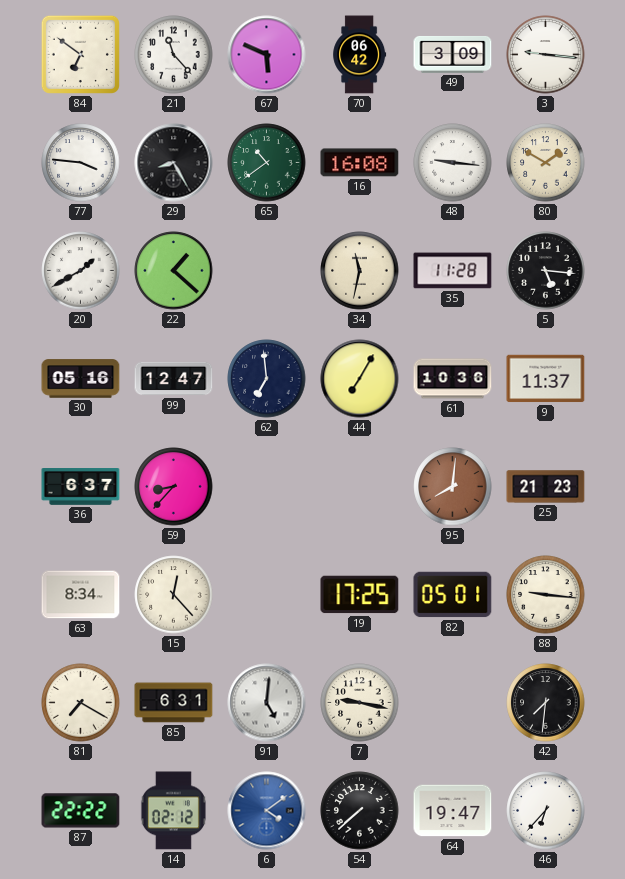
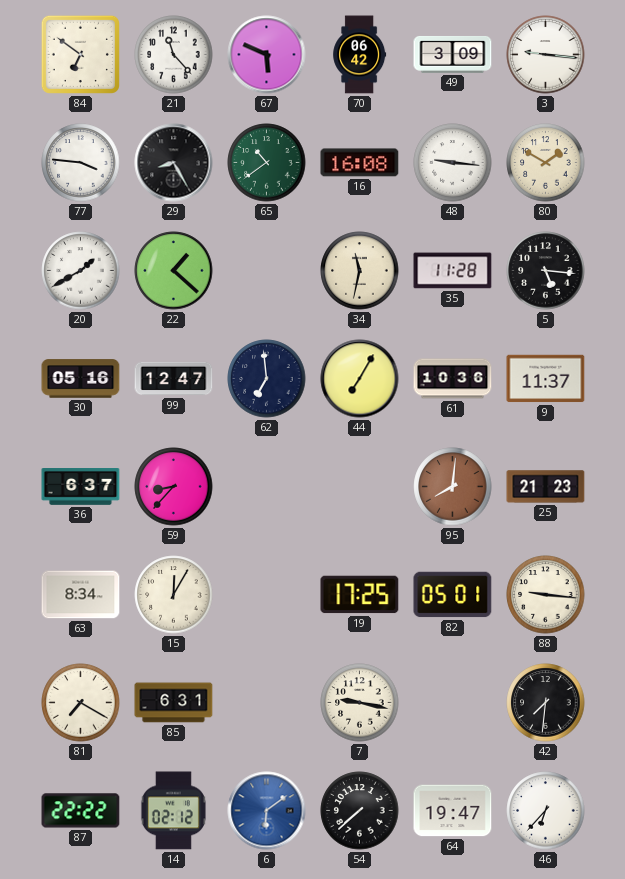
15: 12:23 -> 12:05
91: 5:01 -> none
6: 4:09 -> 6:09
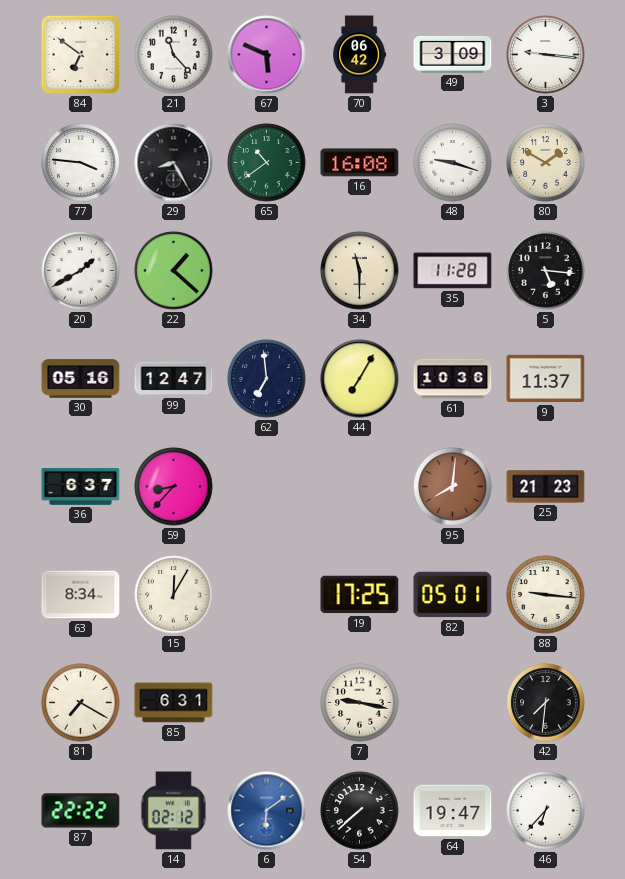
48: 9:16 -> 9:18
34: 11:32 -> 11:30
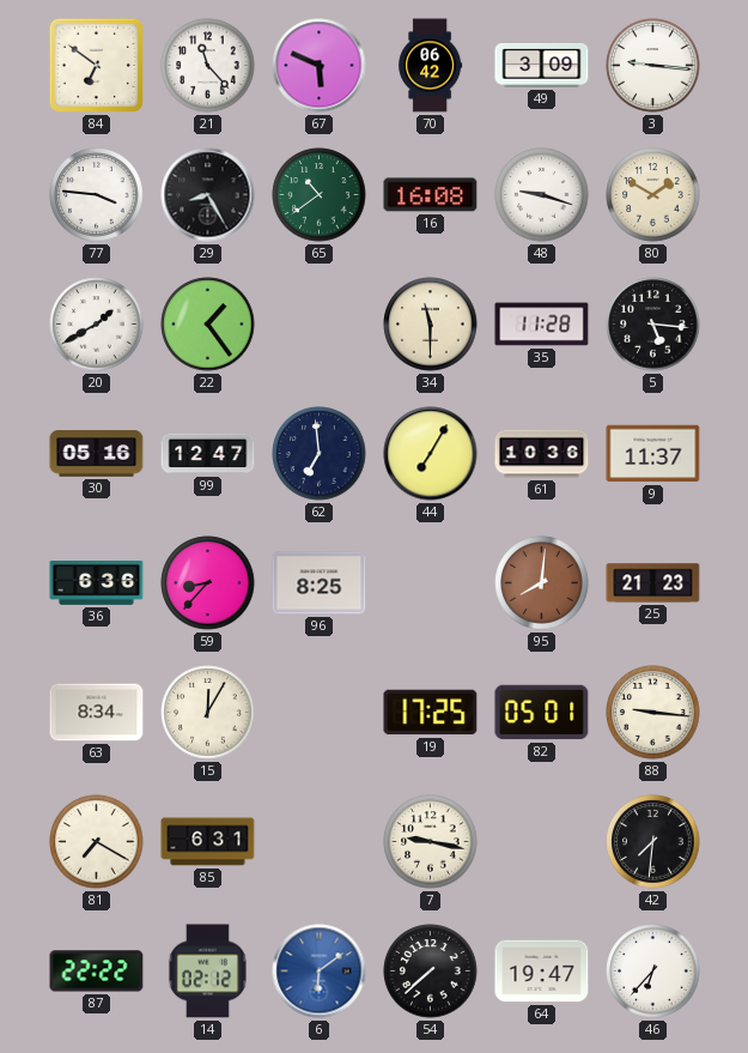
22: 1:22 -> 1:24
36: 6:37 -> 6:36
96: none -> 8:25
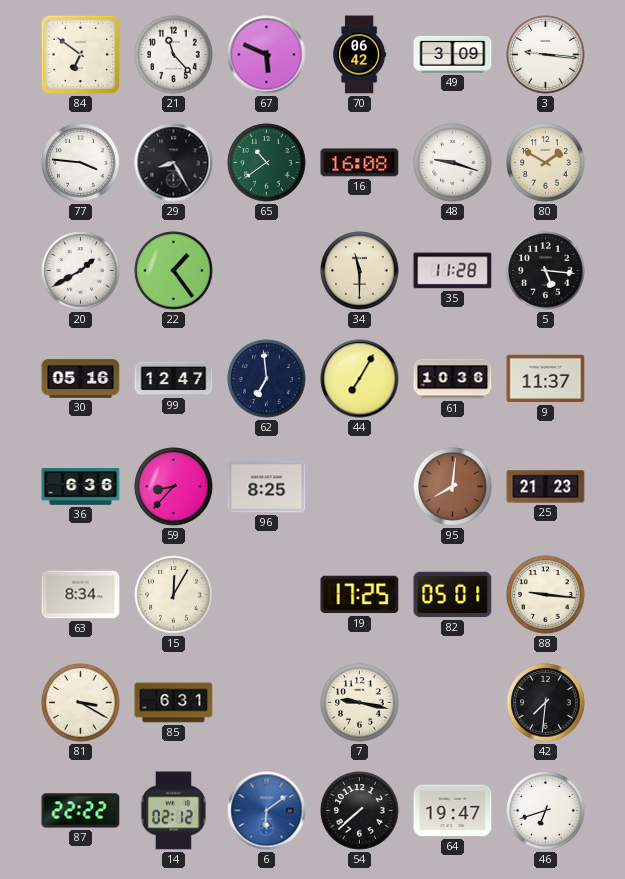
81: 7:20 -> 3:20
46: 6:37 -> 6:42
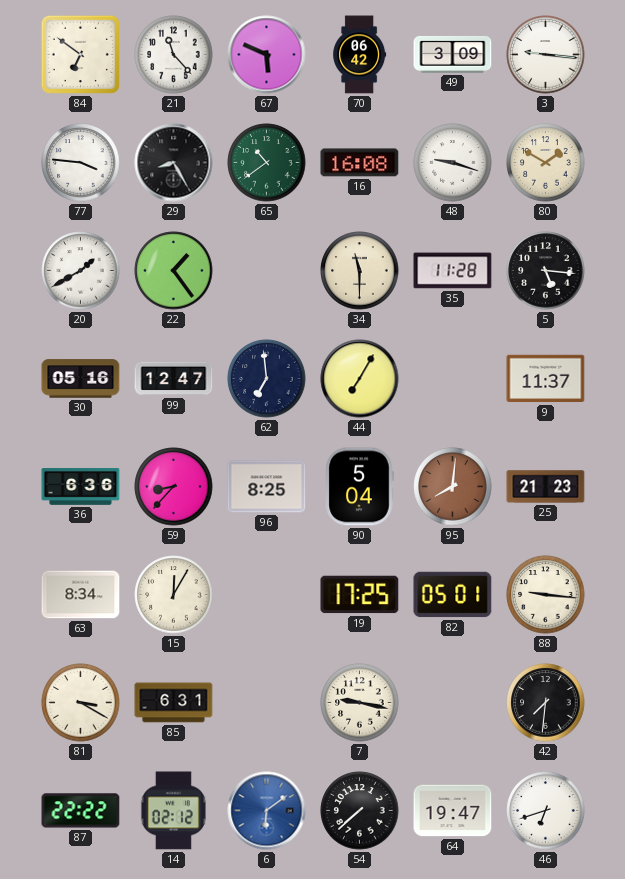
61: 10:36 -> none
90: none -> 5:04
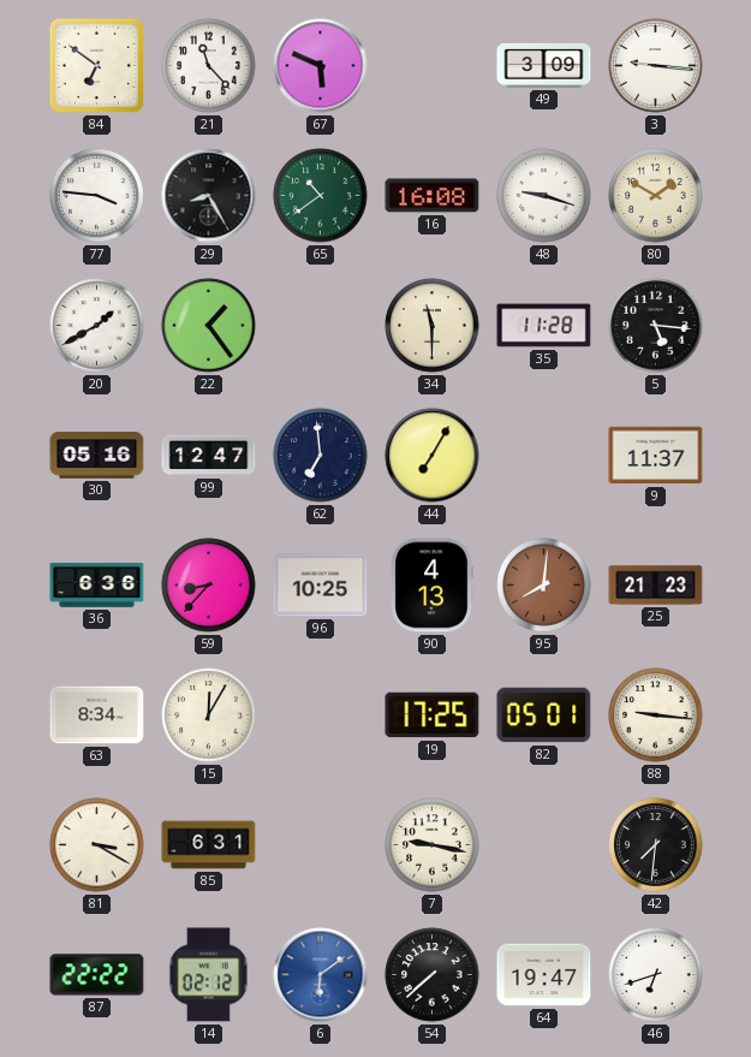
70: 06:42 -> none
96: 8:25 -> 10:25
90: 5:04 -> 4:13
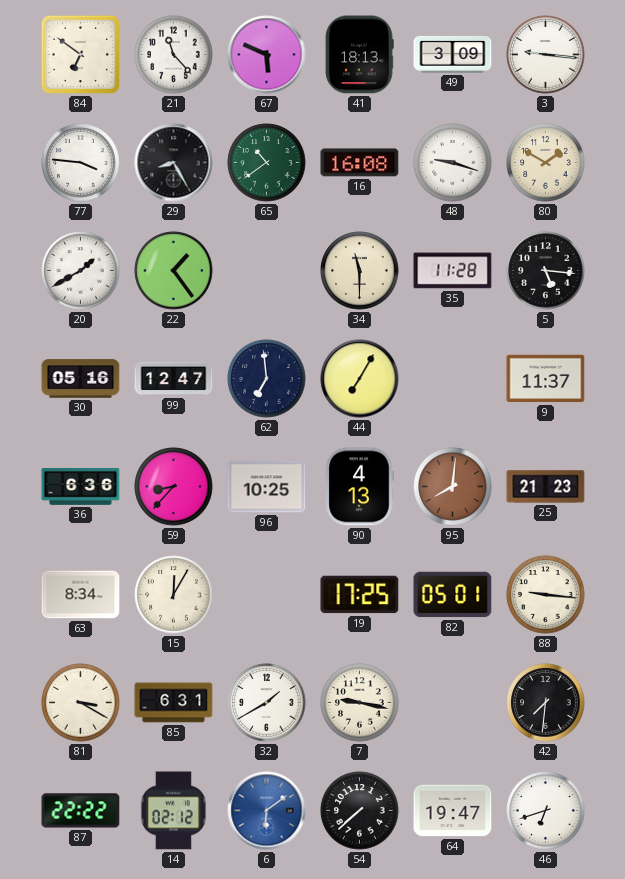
41: none -> 18:13
32: none -> 1:40
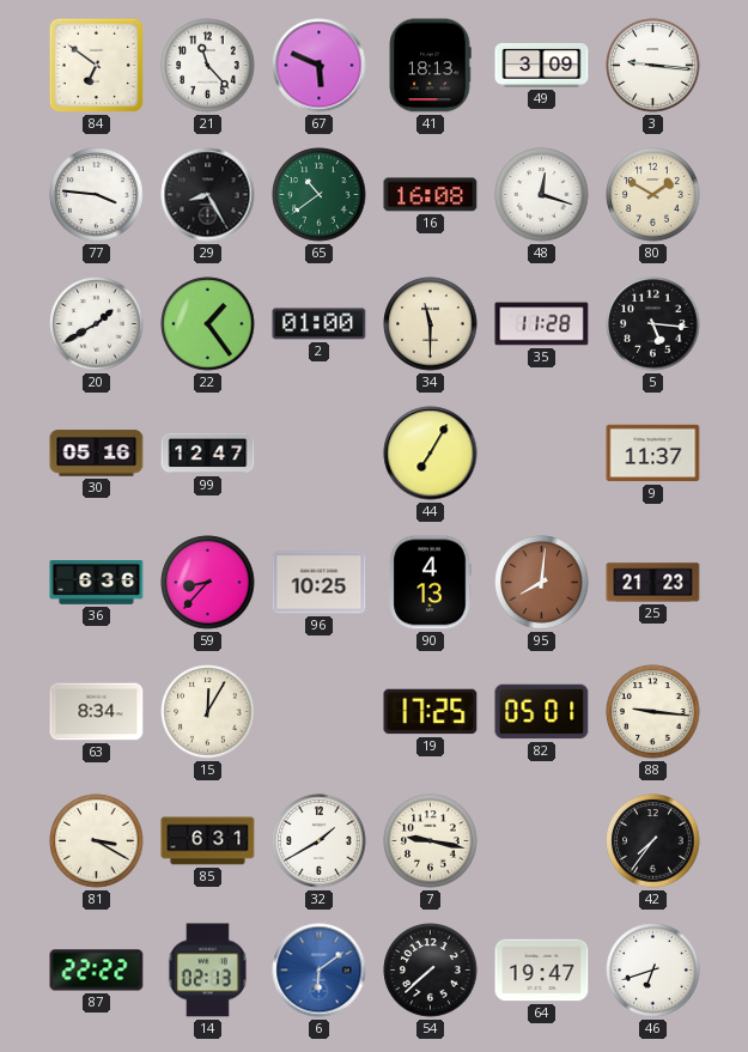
48: 9:18 -> 12:18
2: none -> 01:00
62: 6:59 -> none
42: 7:31 -> 7:36
14: 02:12 -> 02:13
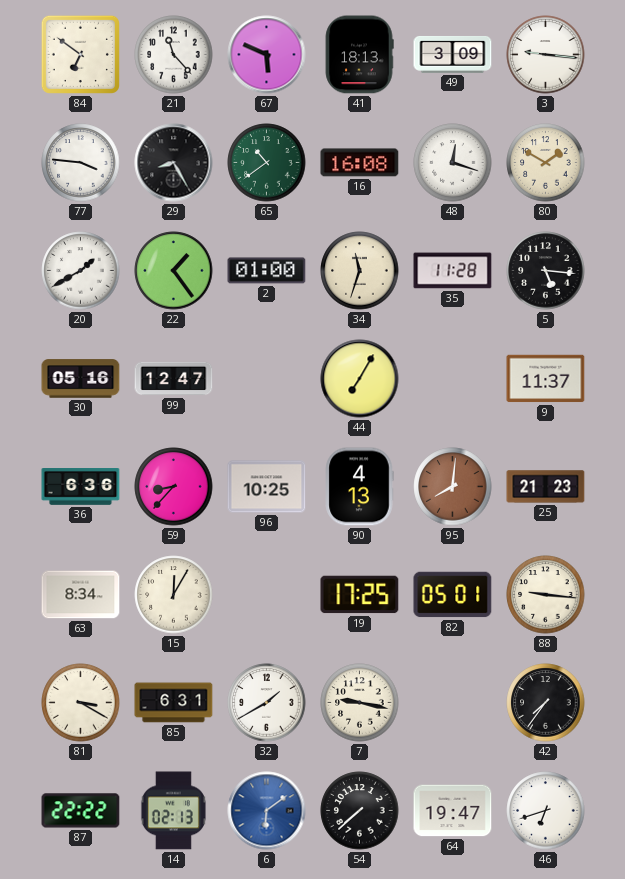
34: 11:30 -> 11:33
